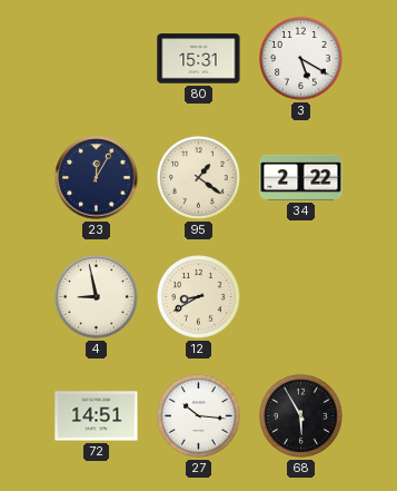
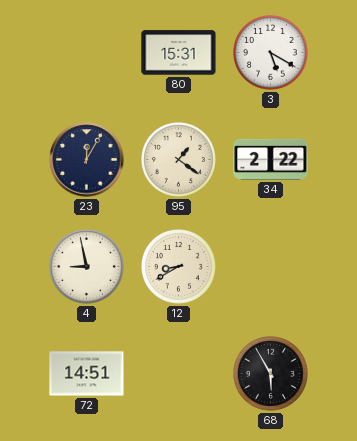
27: 10:16 -> none
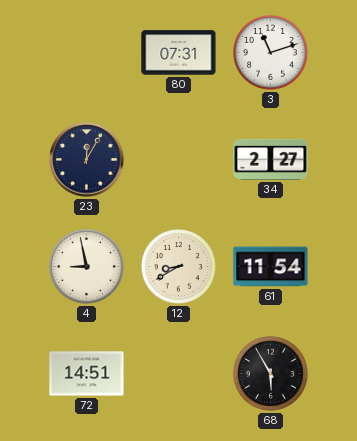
80: 15:31 -> 07:31
3: 5:20 -> 11:12
95: 1:21 -> none
34: 2:22 -> 2:27
61: none -> 11:54
